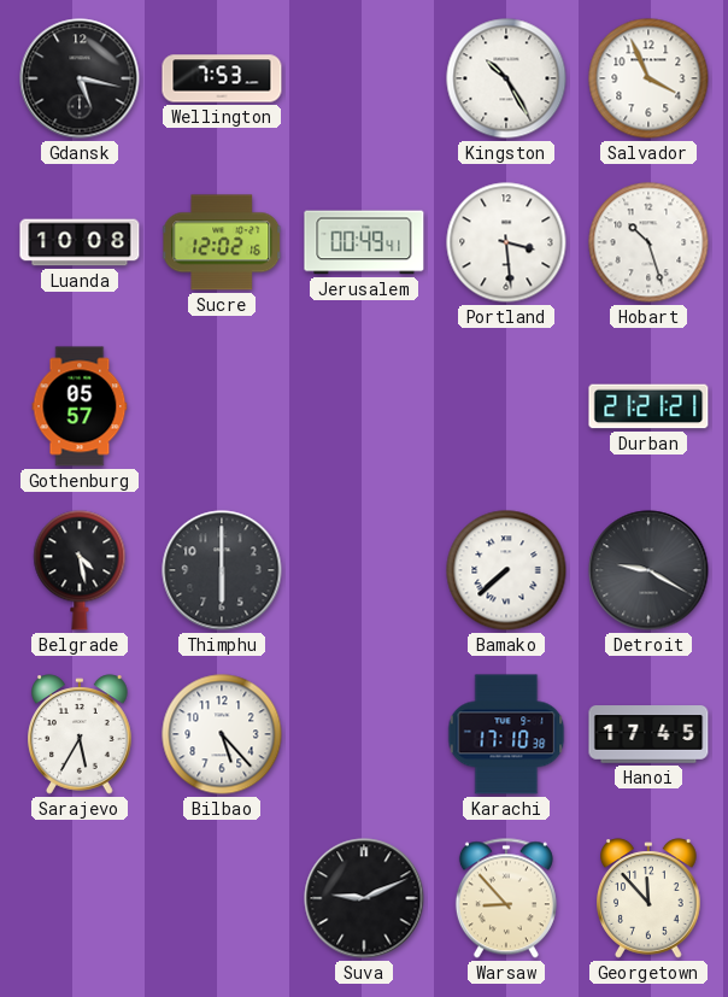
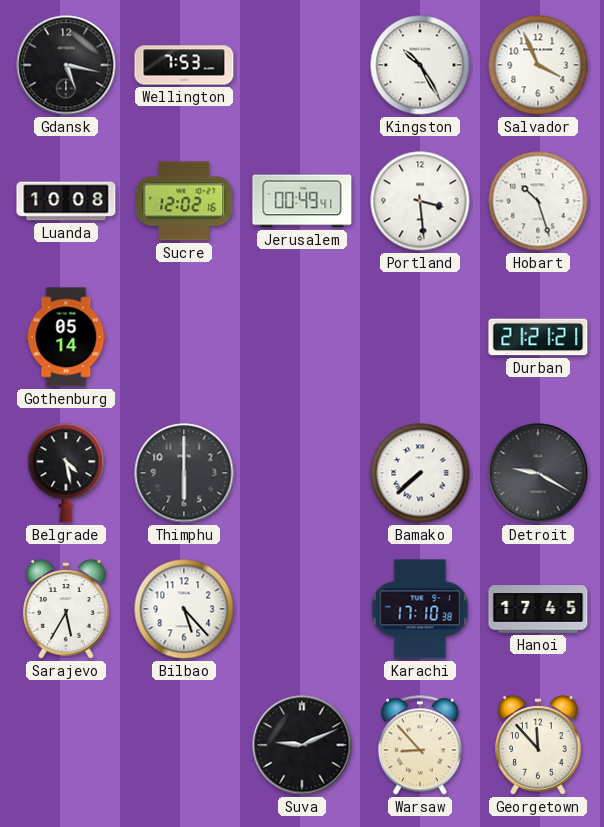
Gothenburg: 05:57 -> 05:14
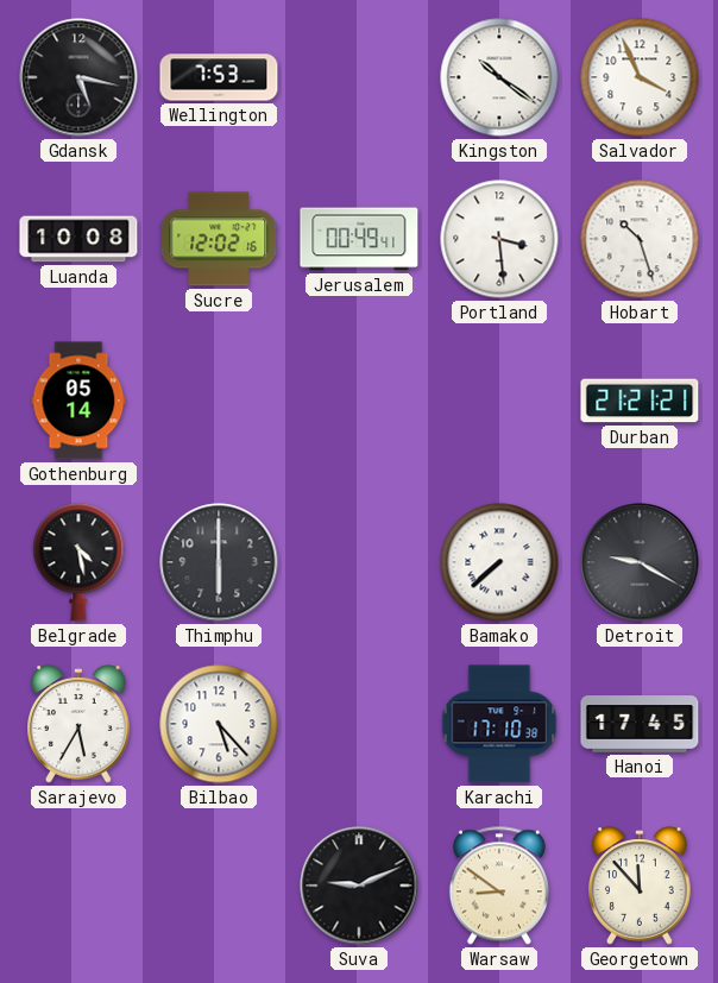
Kingston: 10:25 -> 10:21
Warsaw: 8:53 -> 8:51
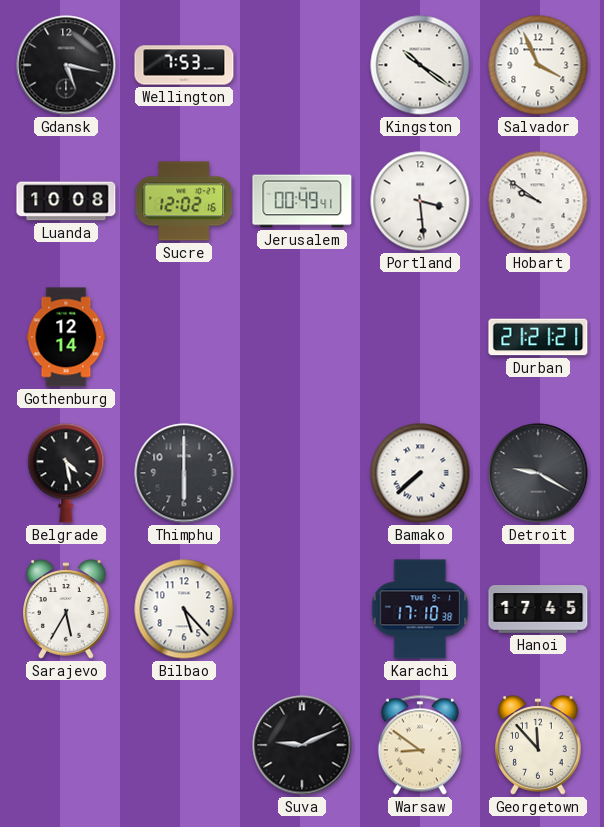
Hobart: 10:27 -> 9:51
Gothenburg: 05:14 -> 12:14
